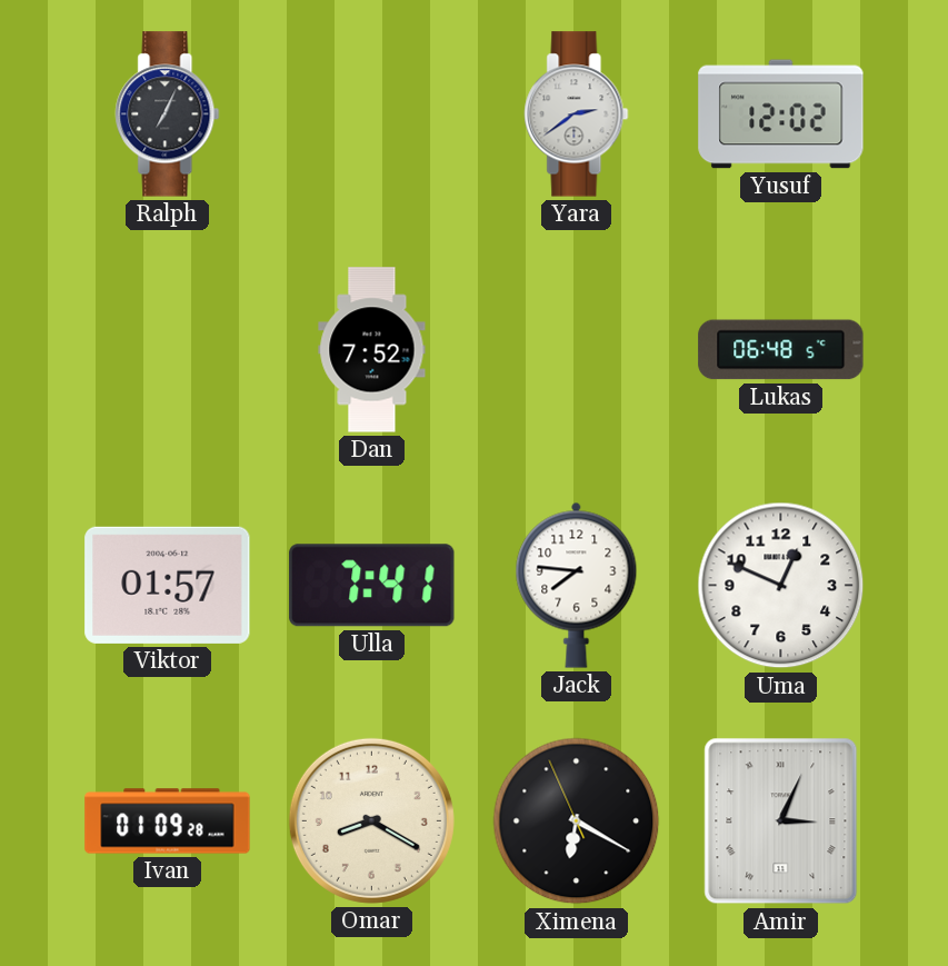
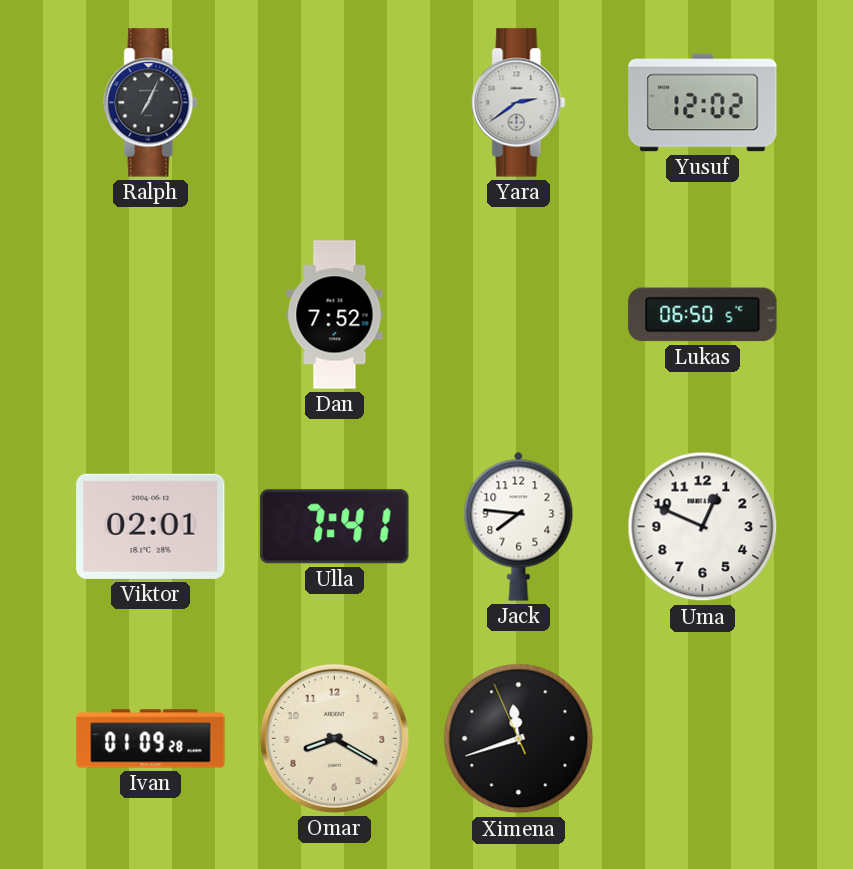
Lukas: 06:48 -> 06:50
Viktor: 01:57 -> 02:01
Ximena: 6:19 -> 11:41
Amir: 3:04 -> none
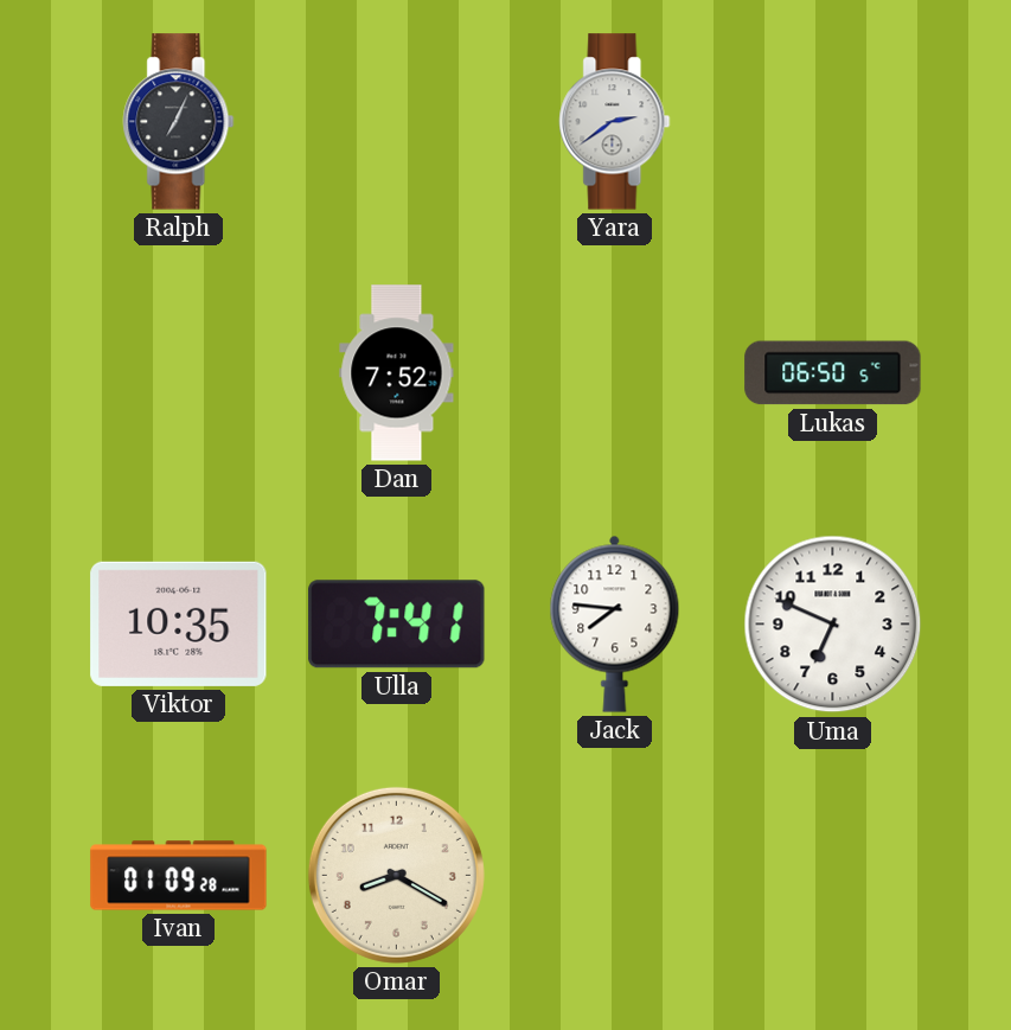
Yusuf: 12:02 -> none
Viktor: 02:01 -> 10:35
Uma: 12:49 -> 6:49
Ximena: 11:41 -> none
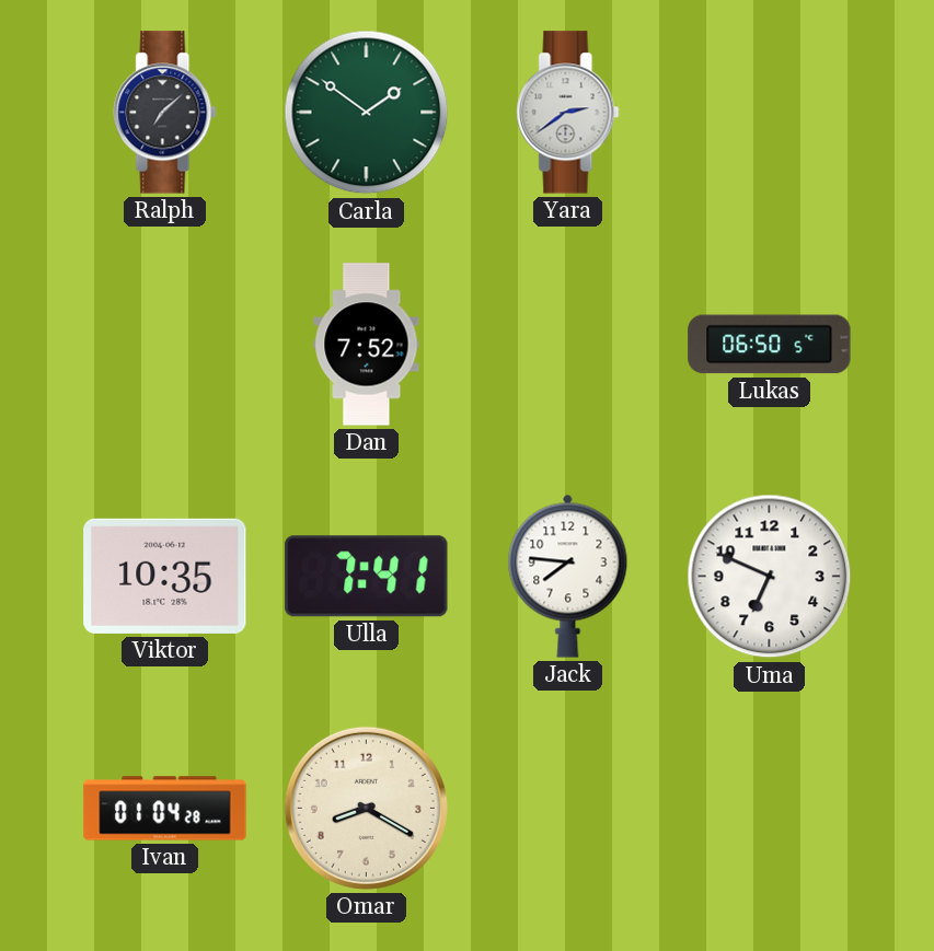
Ralph: 7:04 -> 7:08
Carla: none -> 1:51
Ivan: 01:09 -> 01:04
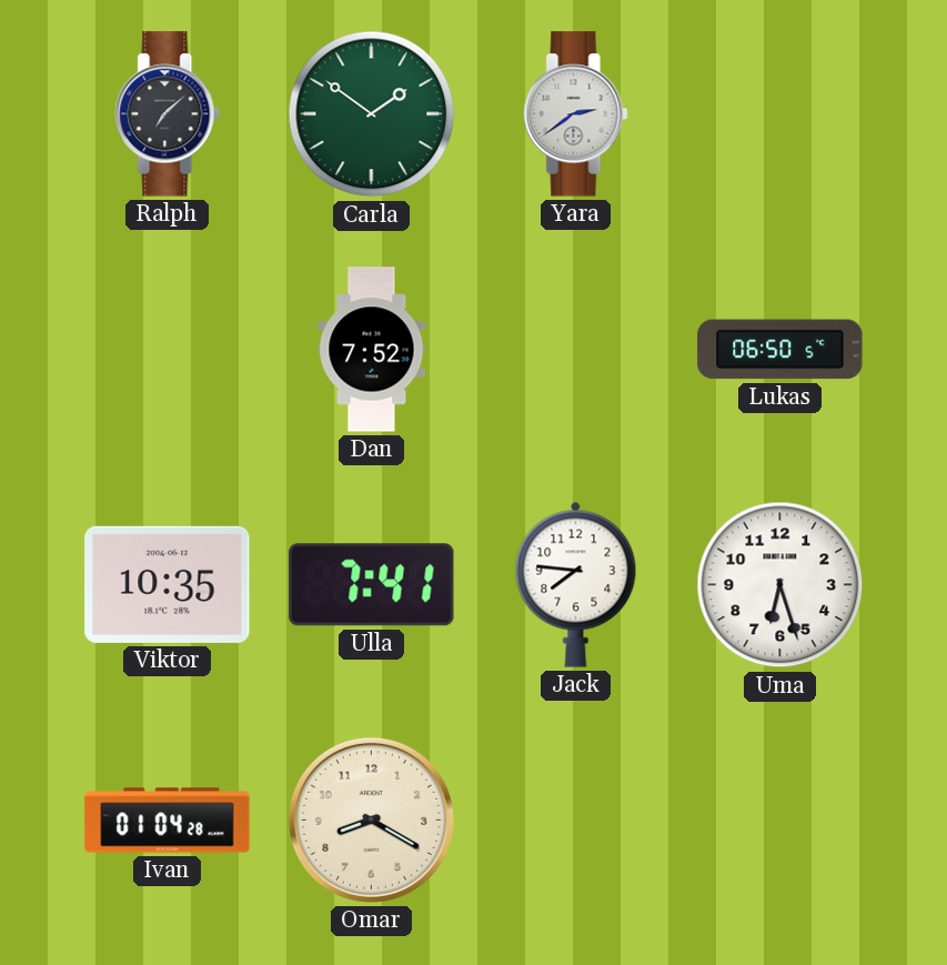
Uma: 6:49 -> 6:27
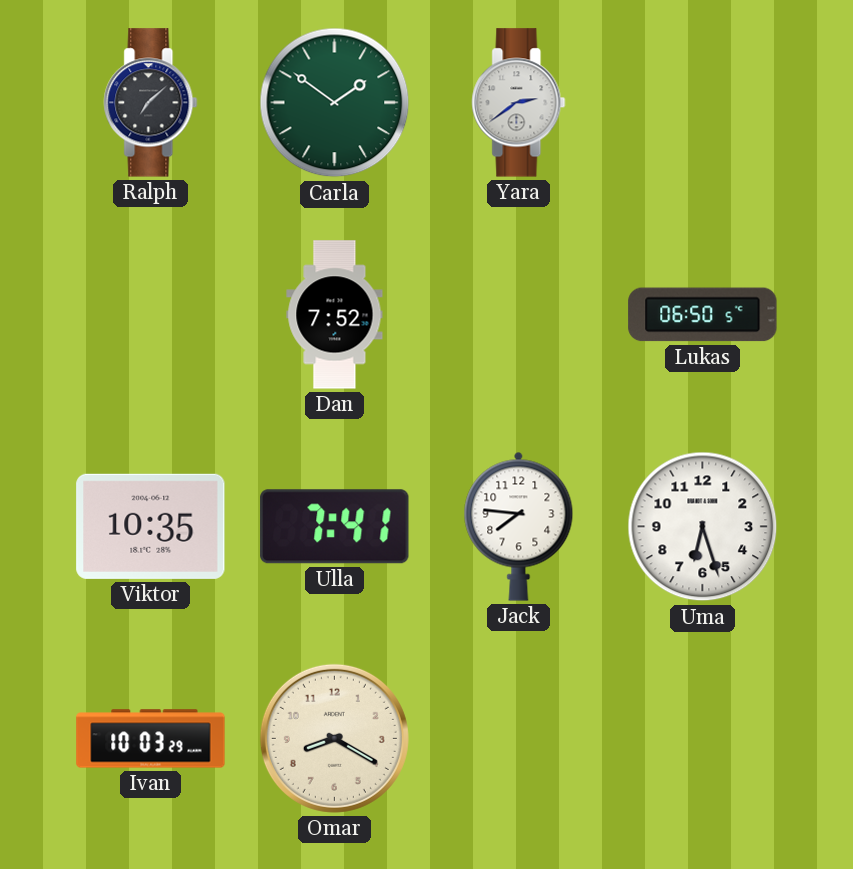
Ivan: 01:04 -> 10:03
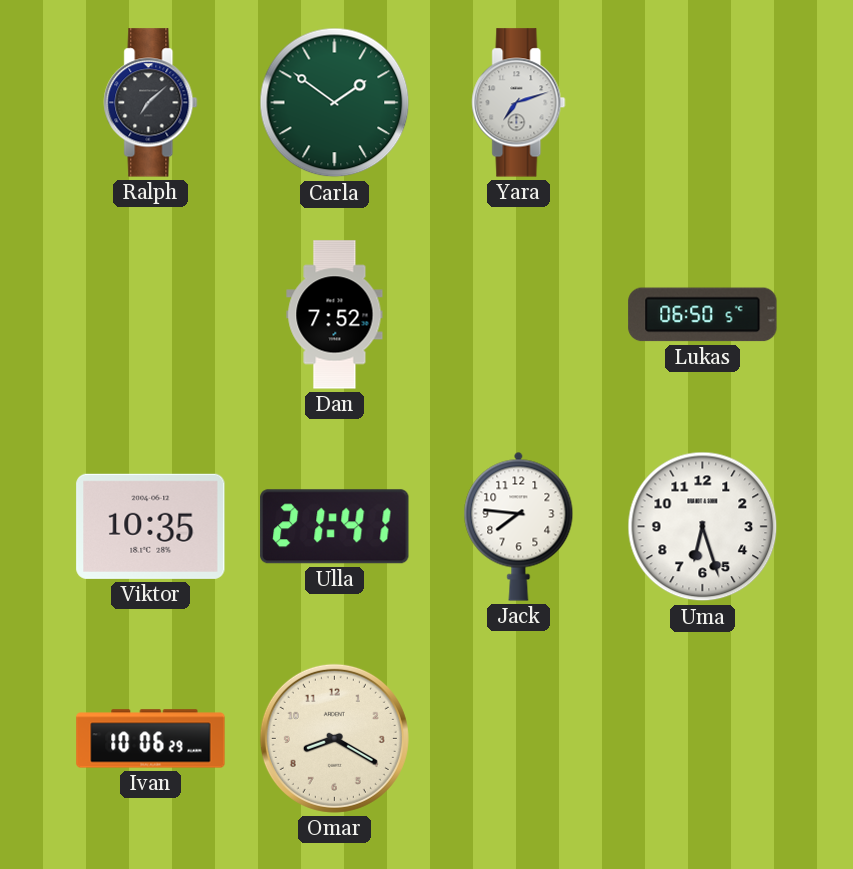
Yara: 2:39 -> 7:12
Ulla: 7:41 -> 21:41
Ivan: 10:03 -> 10:06
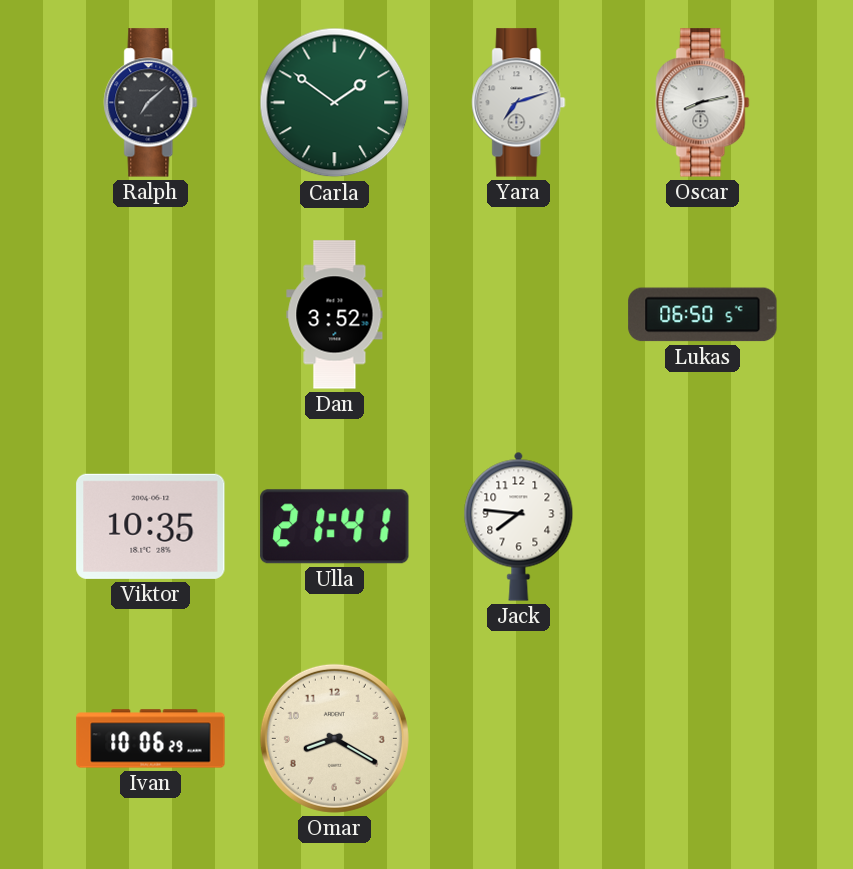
Oscar: none -> 8:13
Dan: 7:52 -> 3:52
Uma: 6:27 -> none
